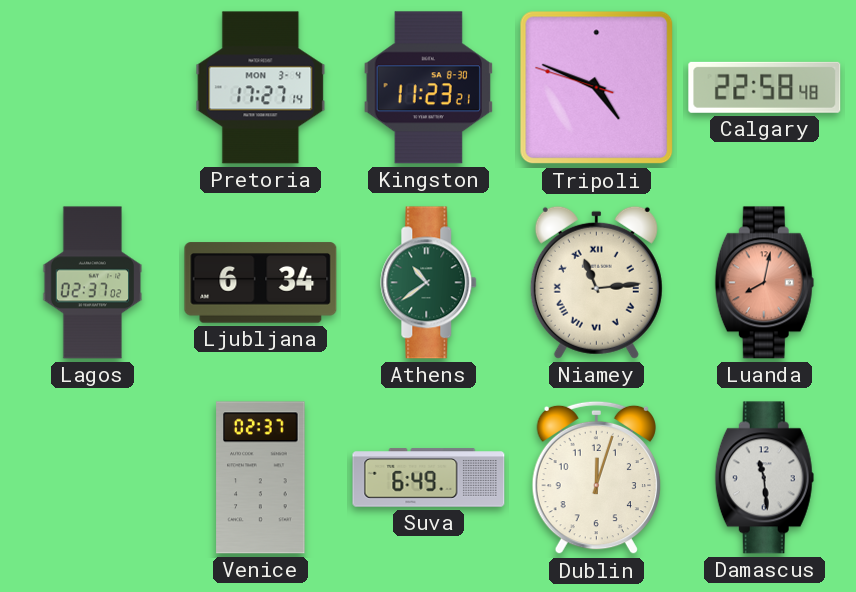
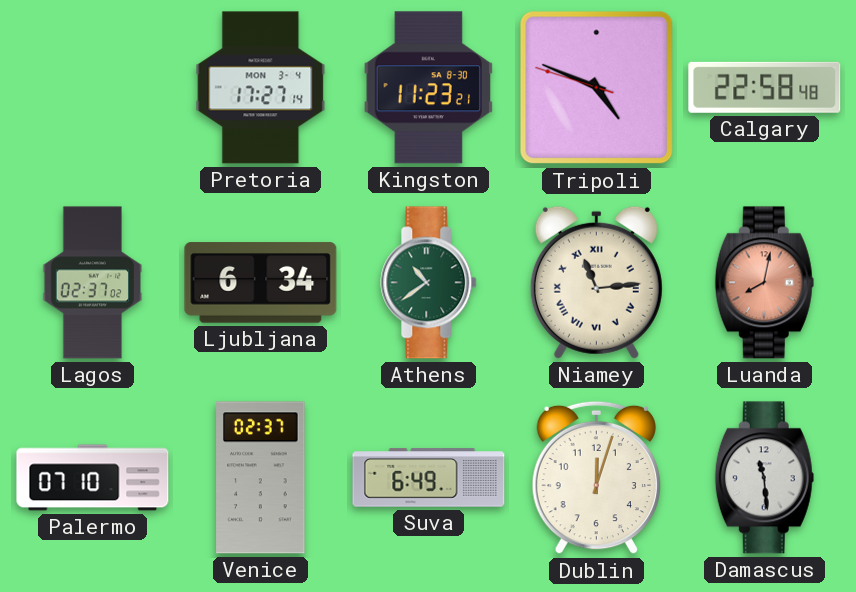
Palermo: none -> 07:10
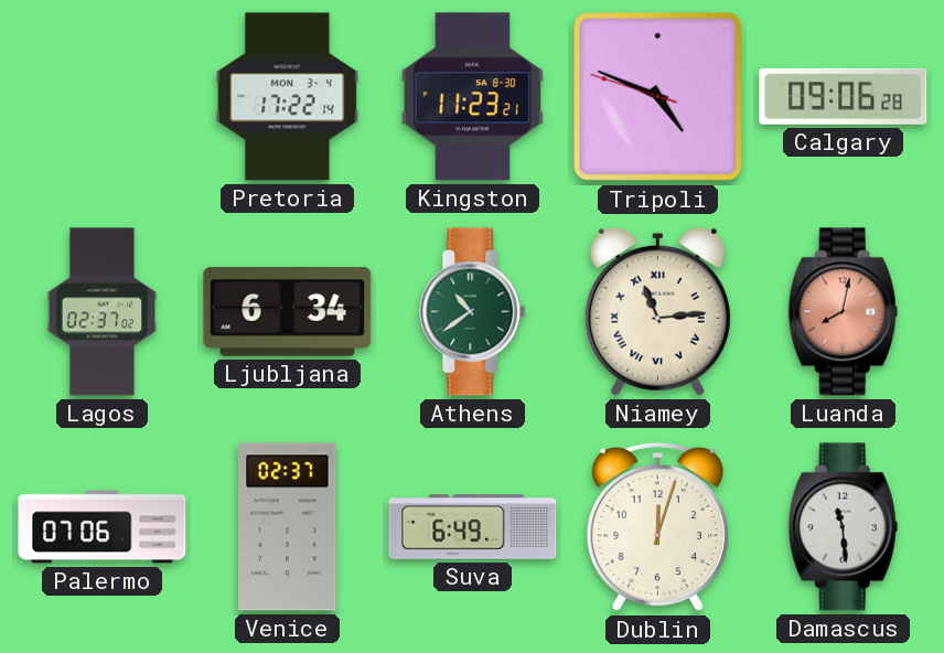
Pretoria: 17:27 -> 17:22
Calgary: 22:58 -> 09:06
Palermo: 07:10 -> 07:06
